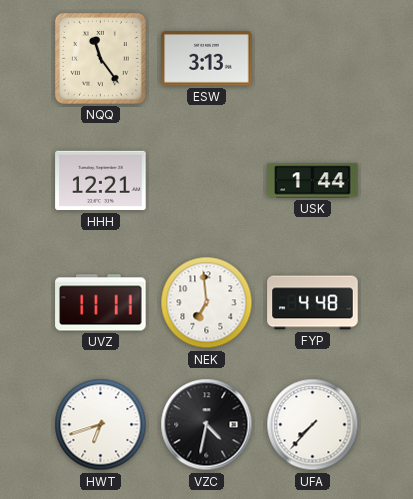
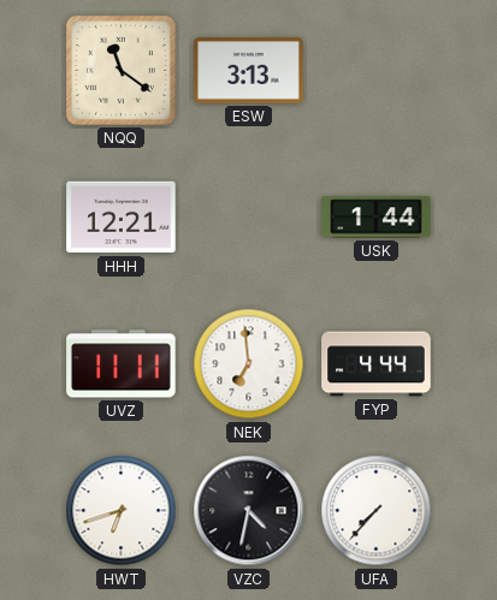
NQQ: 11:24 -> 11:21
FYP: 4:48 -> 4:44
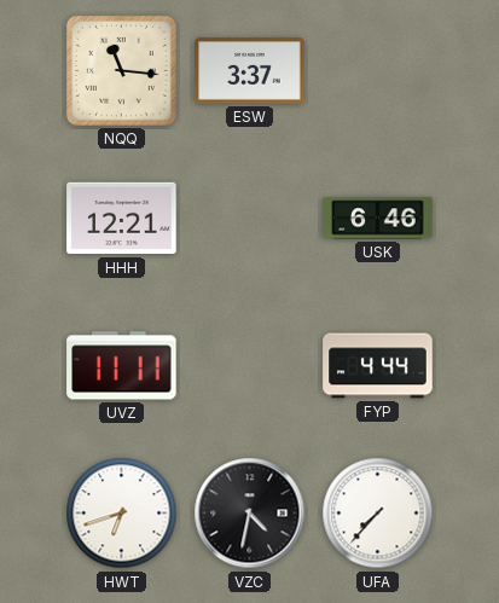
NQQ: 11:21 -> 11:16
ESW: 3:13 -> 3:37
USK: 1:44 -> 6:46
NEK: 6:59 -> none
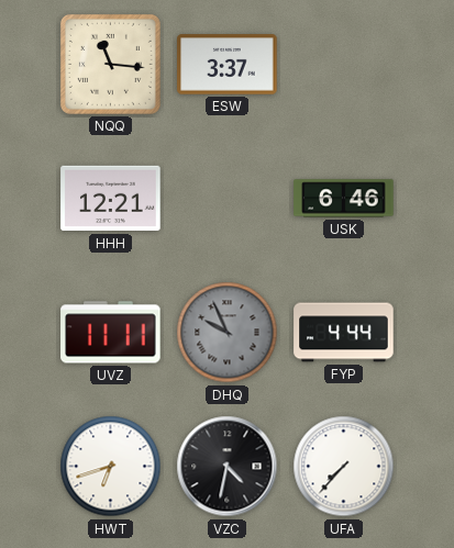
DHQ: none -> 9:56
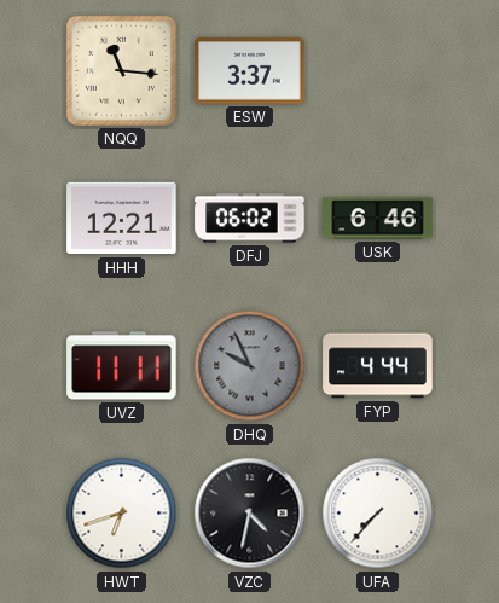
DFJ: none -> 06:02
